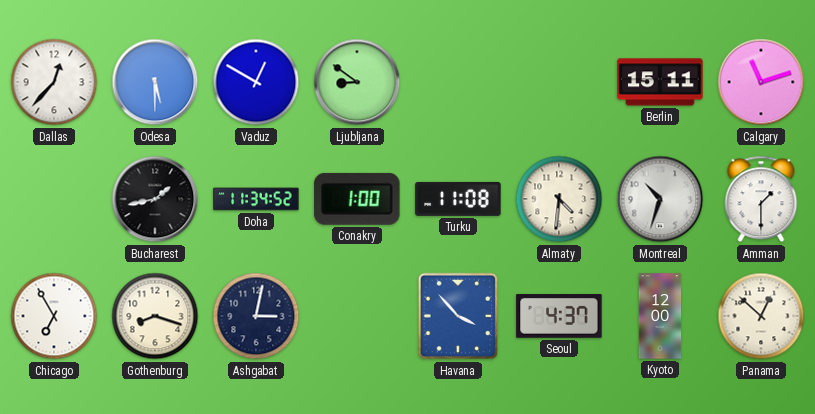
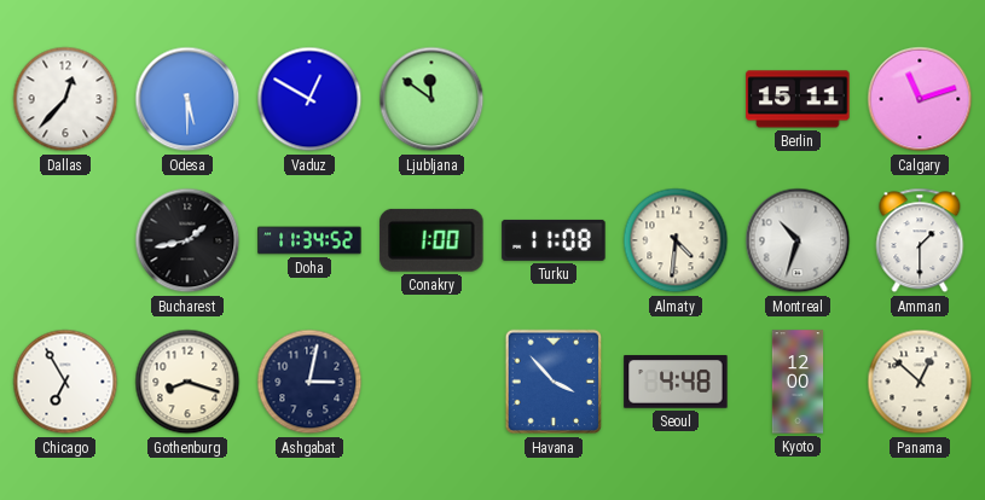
Ljubljana: 8:51 -> 11:51
Seoul: 4:37 -> 4:48
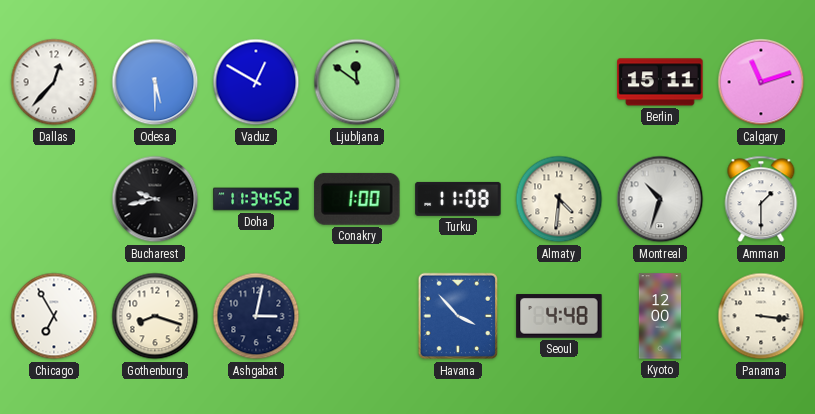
Bucharest: 1:43 -> 9:43
Panama: 12:52 -> 3:16
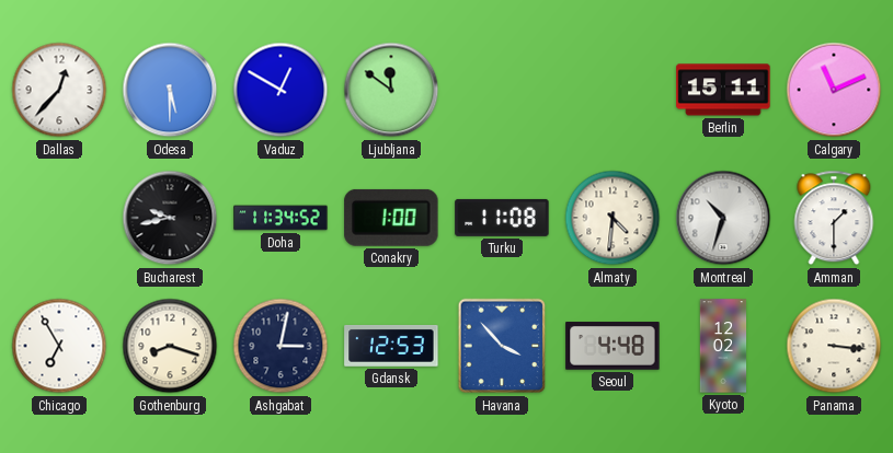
Calgary: 11:12 -> 11:11
Gdansk: none -> 12:53
Kyoto: 12:00 -> 12:02
